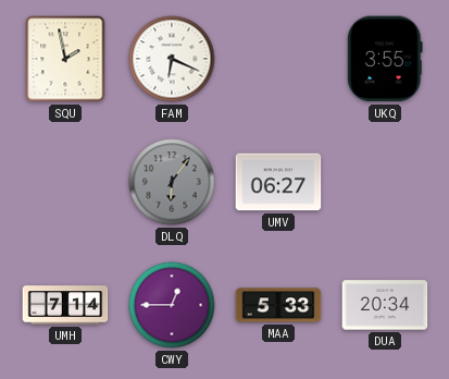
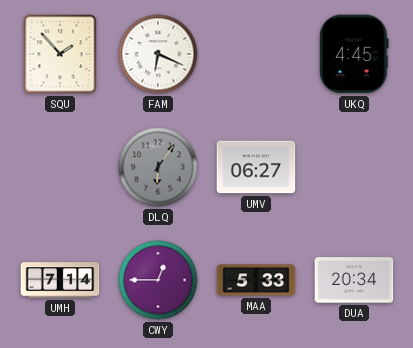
SQU: 1:58 -> 1:53
UKQ: 3:55 -> 4:45
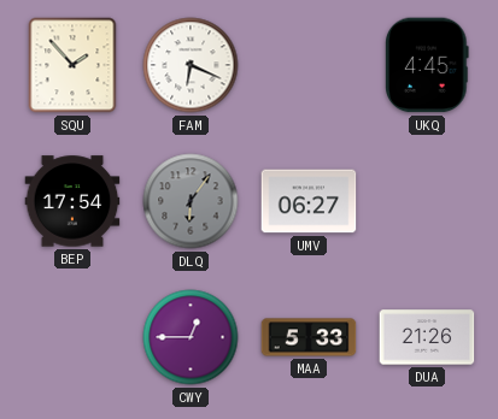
BEP: none -> 17:54
UMH: 7:14 -> none
DUA: 20:34 -> 21:26
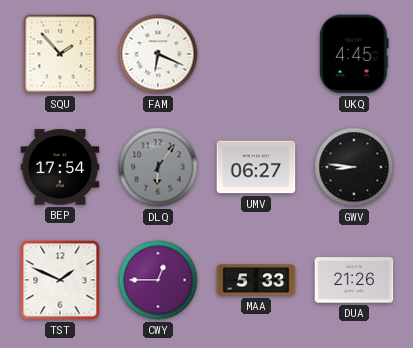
GWV: none -> 8:46
TST: none -> 1:49
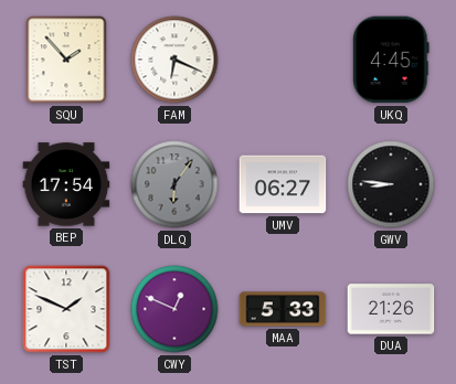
CWY: 12:45 -> 12:49
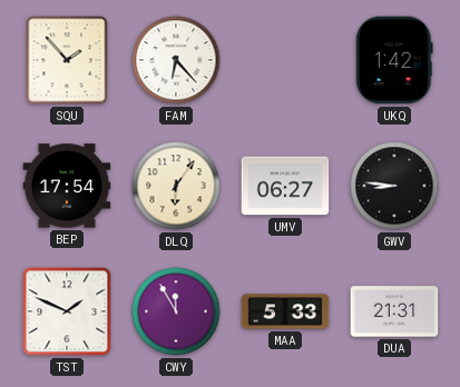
FAM: 6:19 -> 6:23
UKQ: 4:45 -> 1:42
DLQ dial: grey -> cream
CWY: 12:49 -> 11:55
DUA: 21:26 -> 21:31
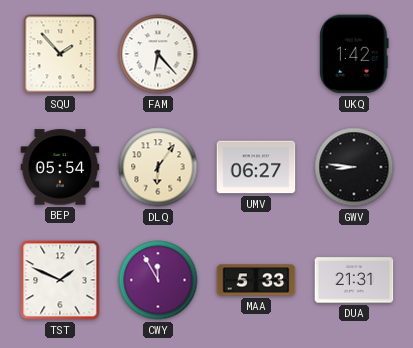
BEP: 17:54 -> 05:54
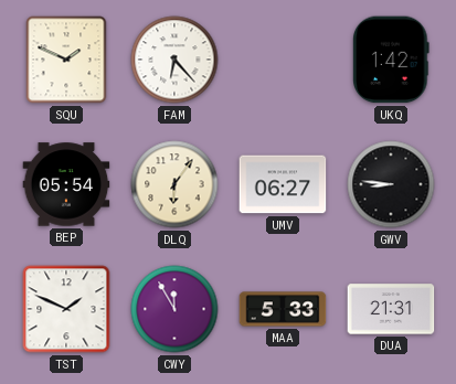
SQU: 1:53 -> 1:49
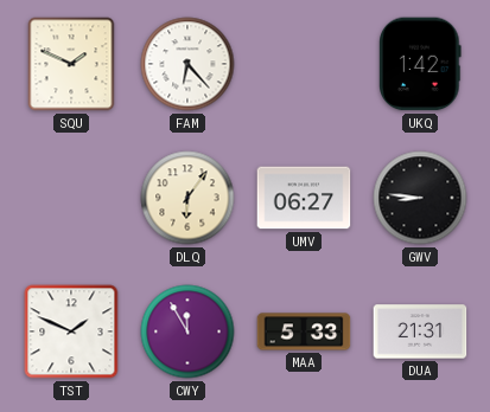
BEP: 05:54 -> none
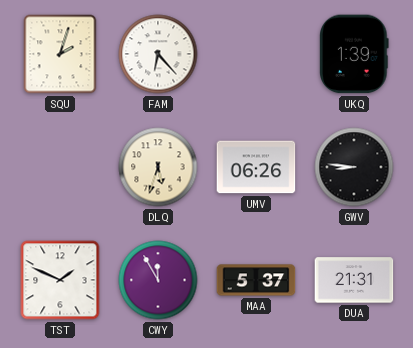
SQU: 1:49 -> 2:03
UKQ: 1:42 -> 1:39
DLQ: 6:06 -> 5:33
UMV: 06:27 -> 06:26
MAA: 5:33 -> 5:37
